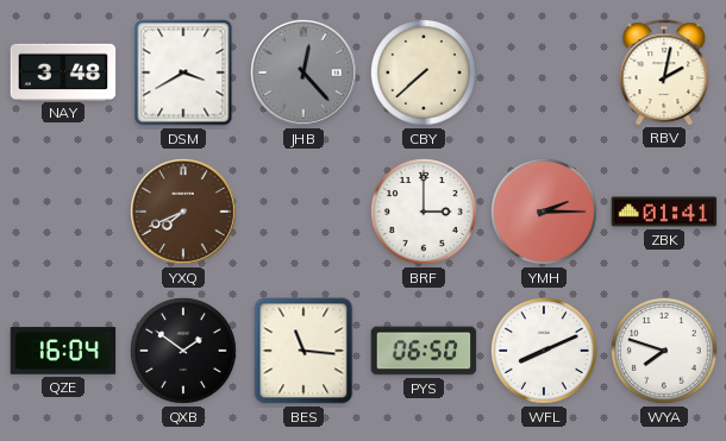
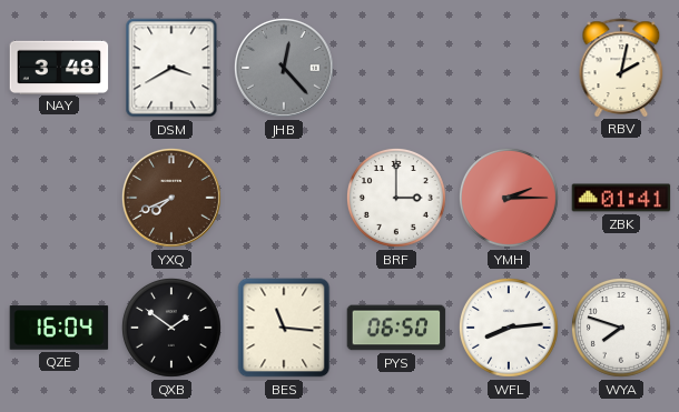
CBY: 7:38 -> none
WFL: 8:11 -> 8:14
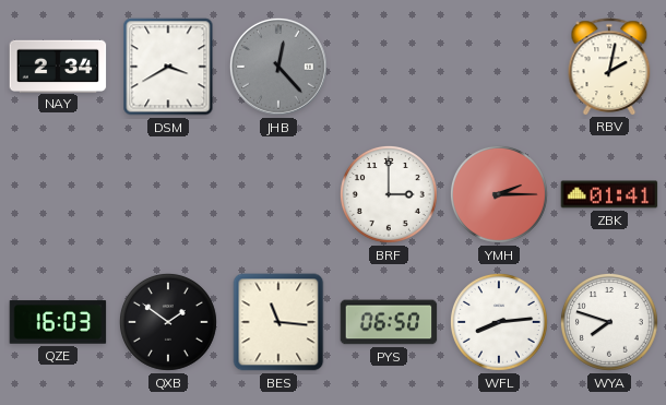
NAY: 3:48 -> 2:34
YXQ: 7:41 -> none
QZE: 16:04 -> 16:03
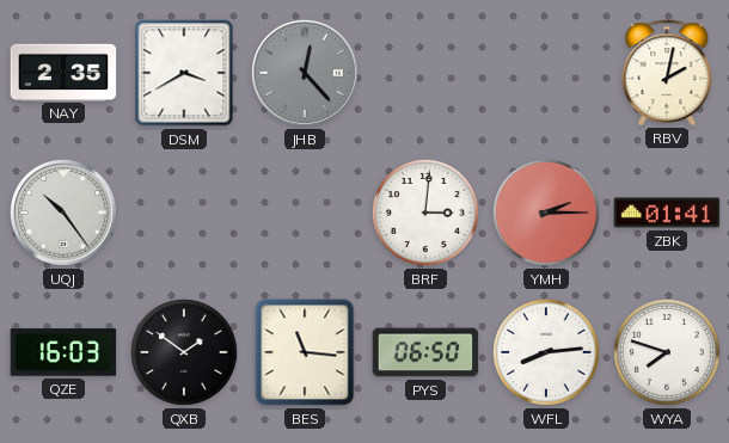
NAY: 2:34 -> 2:35
UQJ: none -> 10:24
BRF: 3:00 -> 3:01
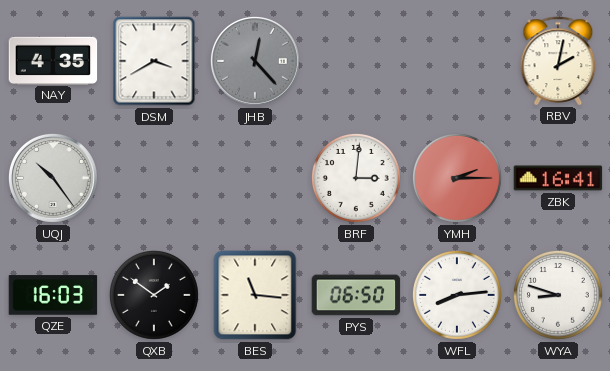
NAY: 2:35 -> 4:35
ZBK: 01:41 -> 16:41
WYA: 7:48 -> 8:48
